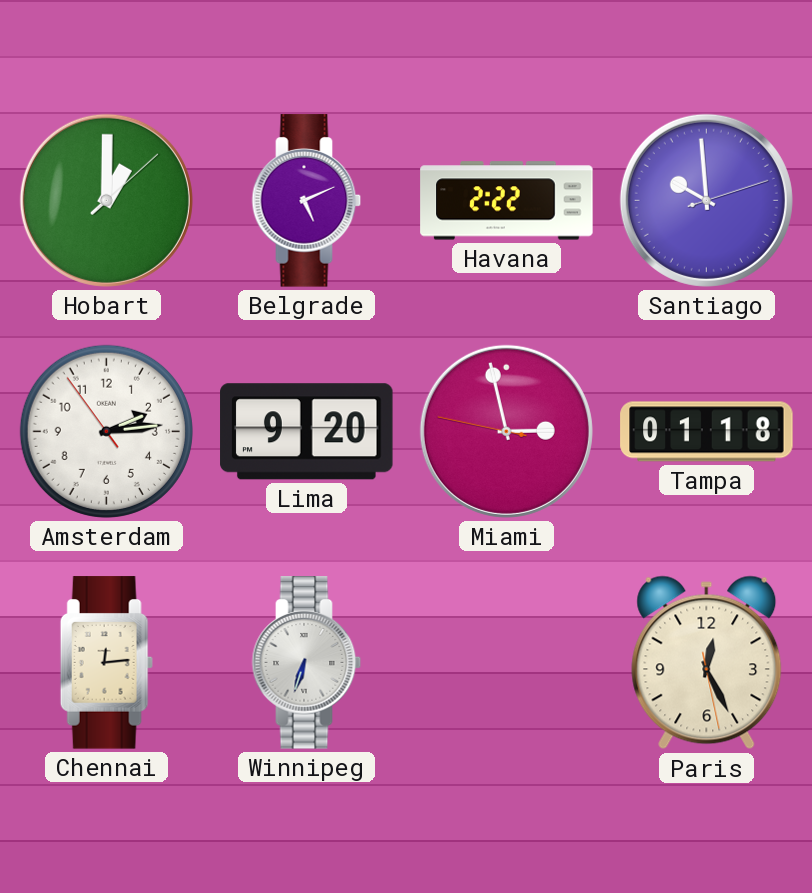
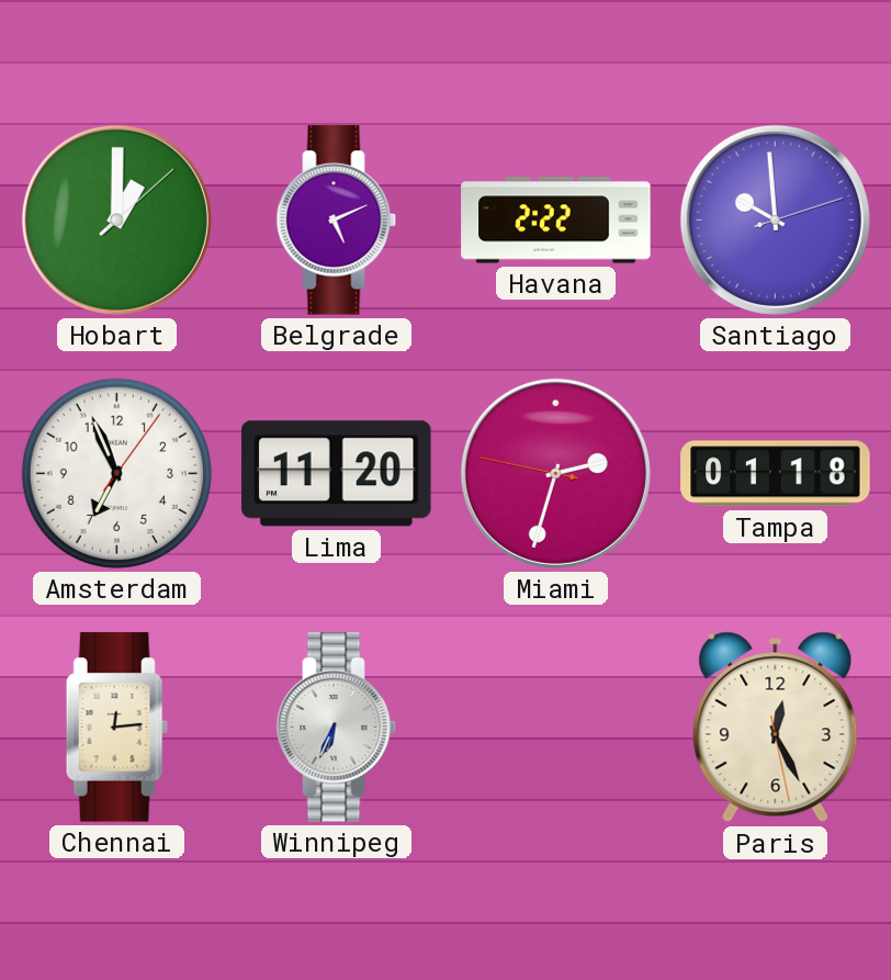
Amsterdam: 2:13 -> 6:56
Lima: 9:20 -> 11:20
Miami: 2:57 -> 2:32
Winnipeg: 6:33 -> 6:34
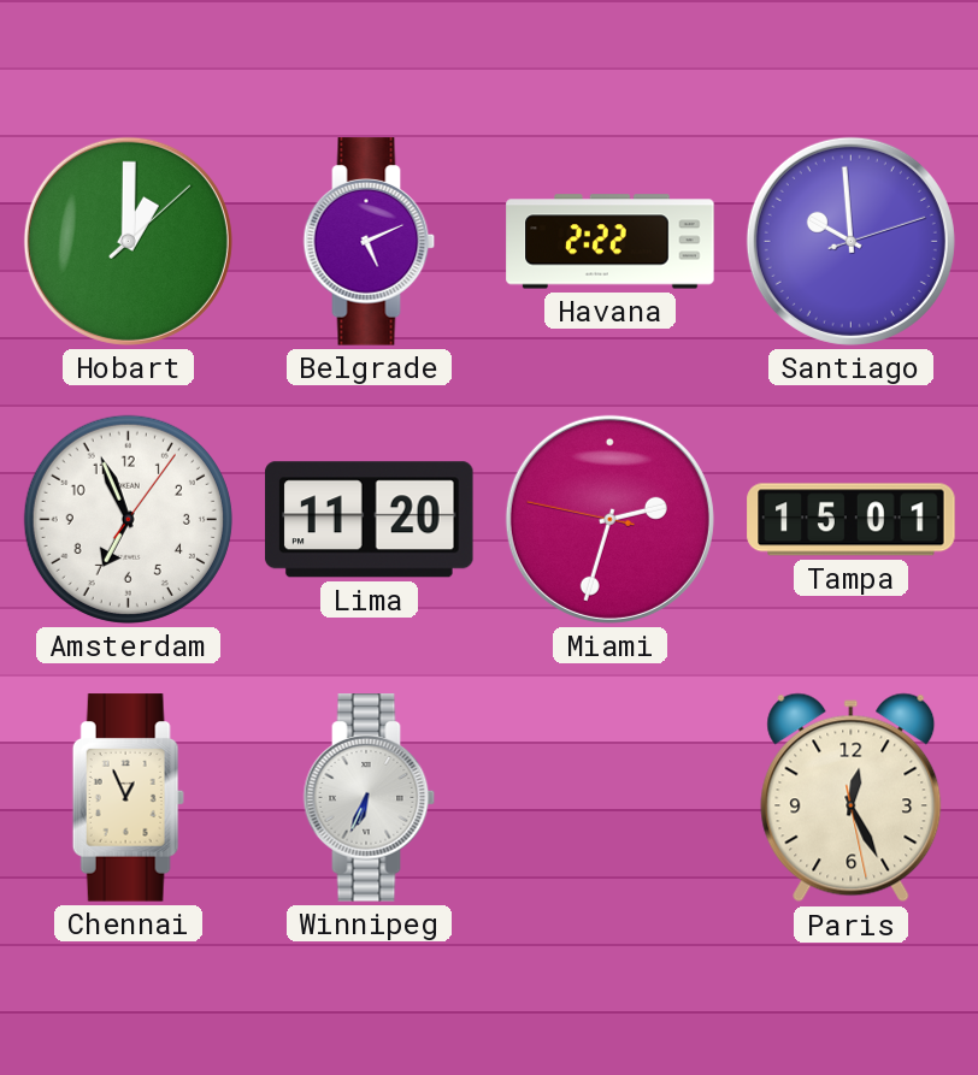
Tampa: 01:18 -> 15:01
Chennai: 12:14 -> 12:56
